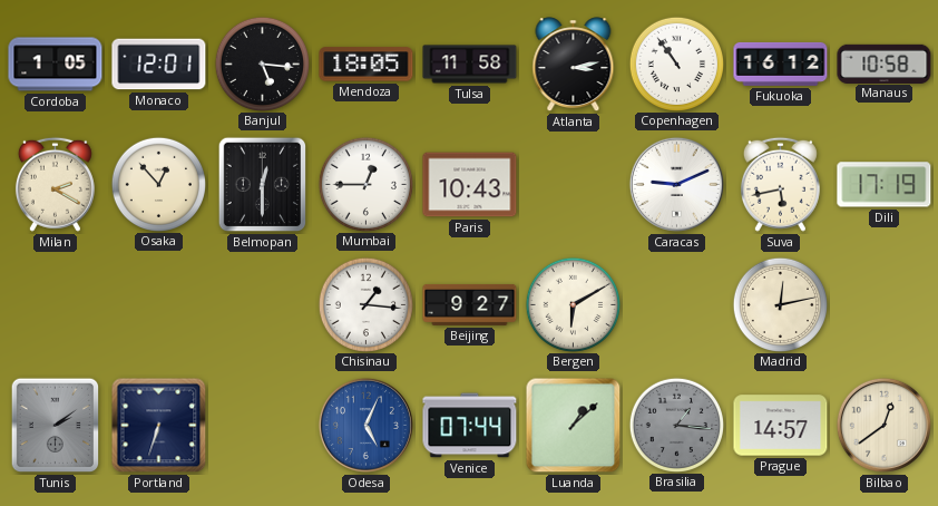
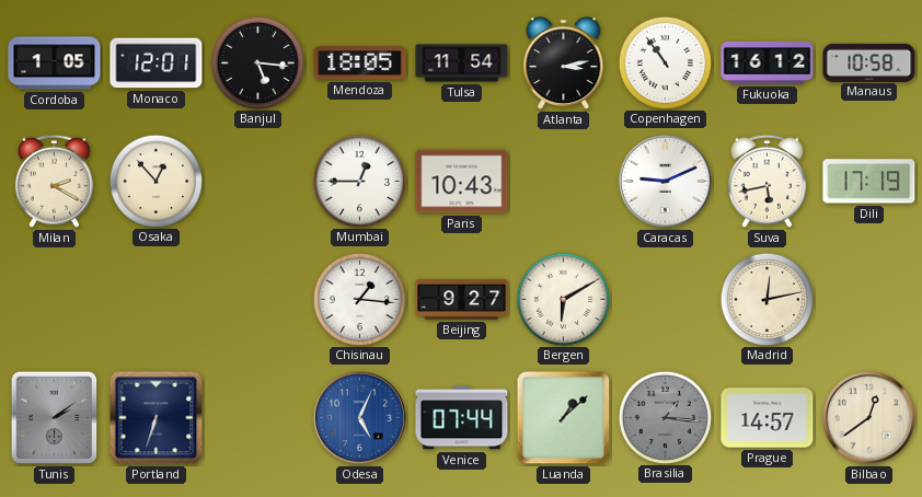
Tulsa: 11:58 -> 11:54
Belmopan: 12:30 -> none
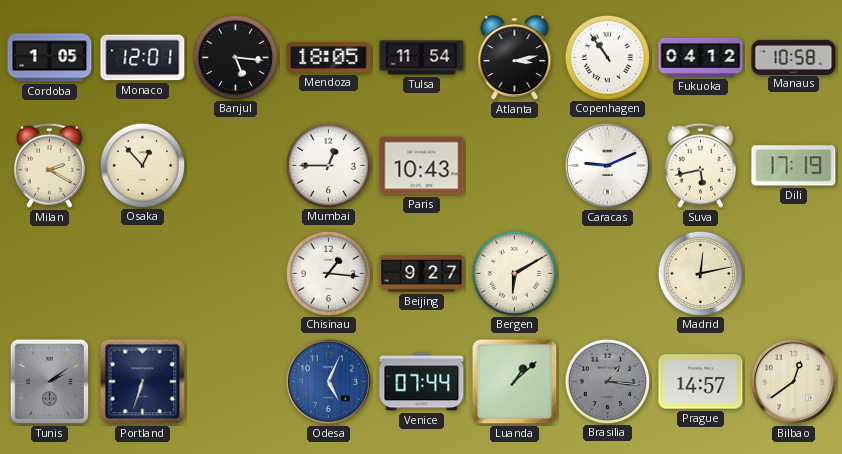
Fukuoka: 16:12 -> 04:12
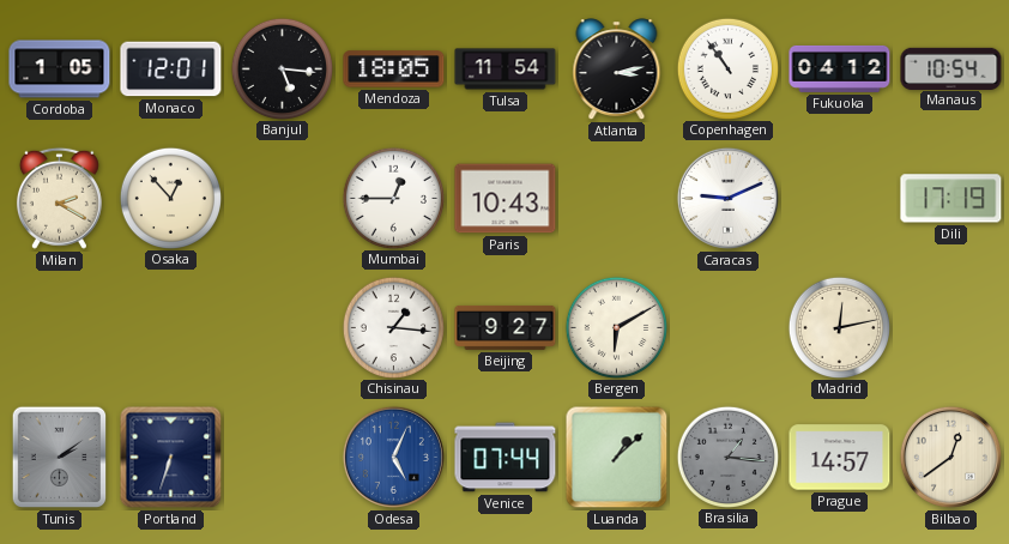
Manaus: 10:58 -> 10:54
Suva: 5:43 -> none
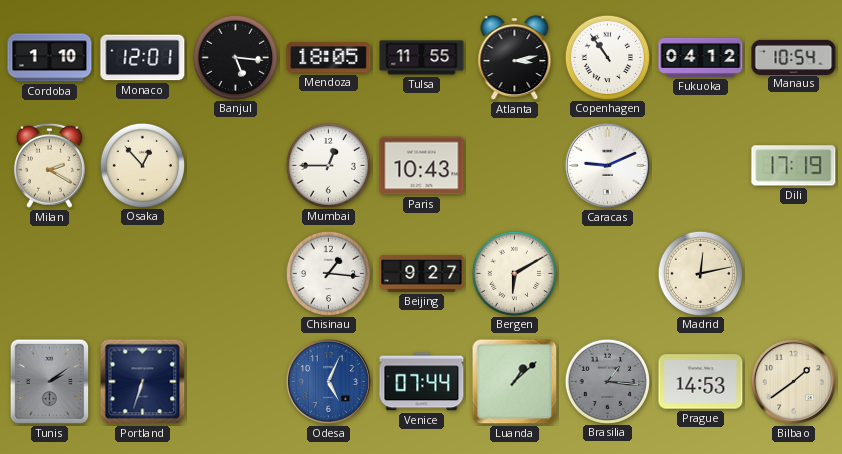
Cordoba: 1:05 -> 1:10
Tulsa: 11:54 -> 11:55
Prague: 14:57 -> 14:53
Bilbao: 12:39 -> 1:39
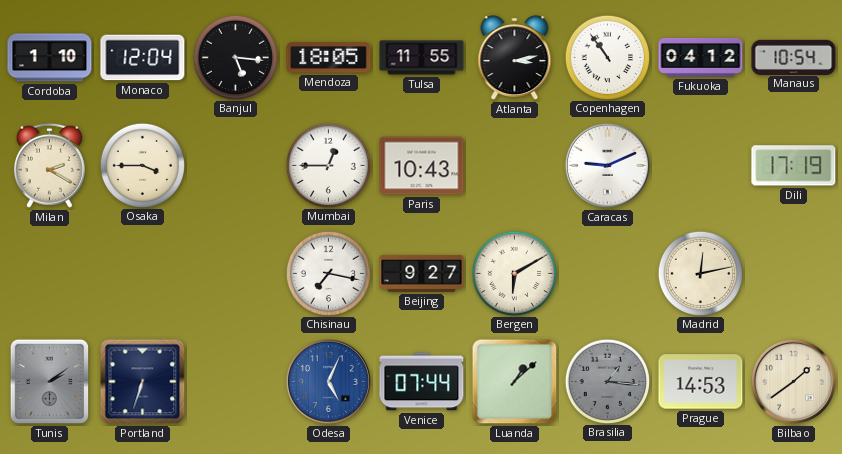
Monaco: 12:01 -> 12:04
Osaka: 12:53 -> 3:45
Chisinau: 1:16 -> 7:17
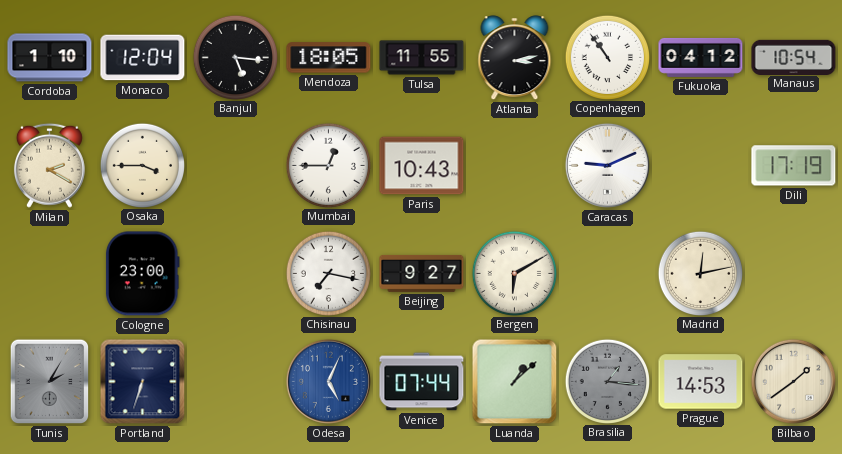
Cologne: none -> 23:00
Tunis: 2:09 -> 2:05
